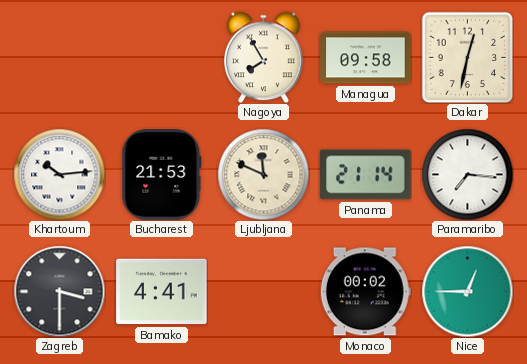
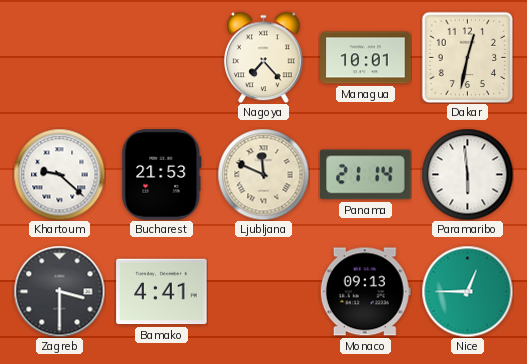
Nagoya: 7:55 -> 7:23
Managua: 09:58 -> 10:01
Khartoum: 10:14 -> 9:22
Paramaribo: 7:16 -> 5:59
Monaco: 00:02 -> 09:13
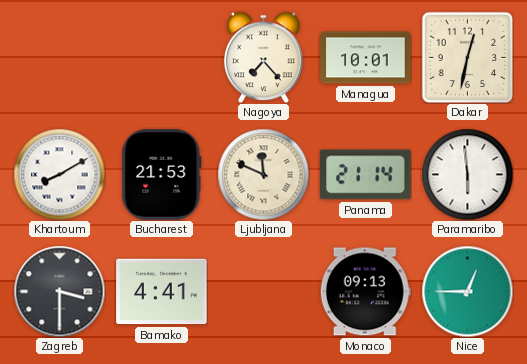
Khartoum: 9:22 -> 8:10
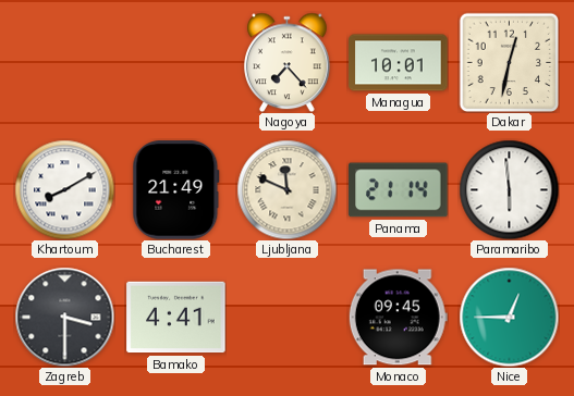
Bucharest: 21:53 -> 21:49
Monaco: 09:13 -> 09:45
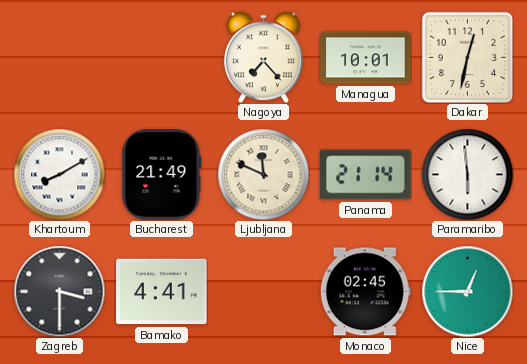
Monaco: 09:45 -> 02:45
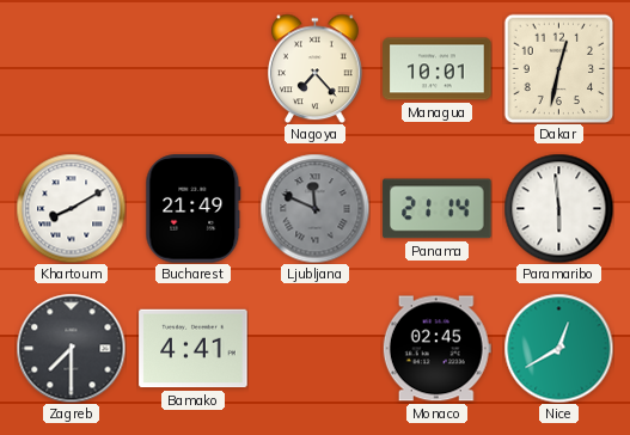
Ljubljana dial: cream -> grey
Zagreb: 3:30 -> 7:30
Nice: 12:45 -> 12:40
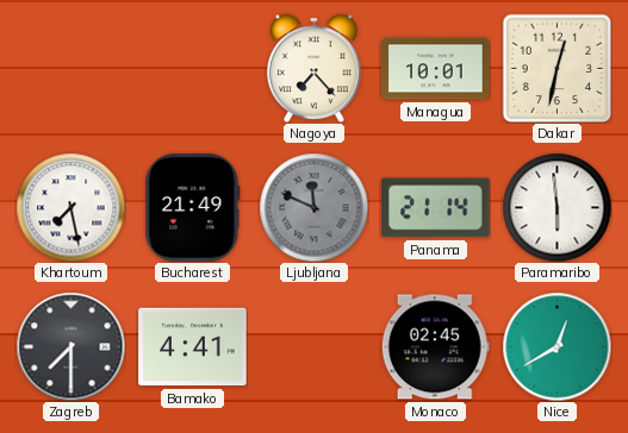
Khartoum: 8:10 -> 7:28
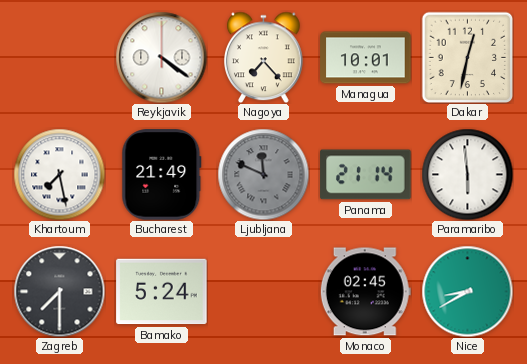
Reykjavik: none -> 4:21
Bamako: 4:41 -> 5:24
Nice: 12:40 -> 8:40
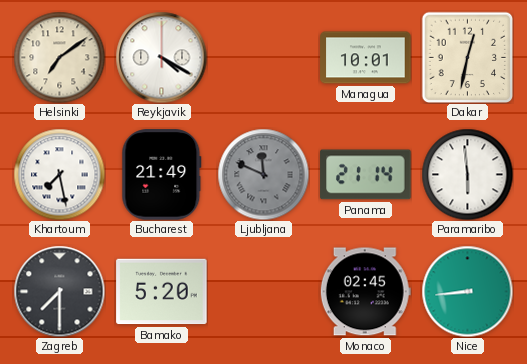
Helsinki: none -> 7:09
Reykjavik: 4:21 -> 4:20
Nagoya: 7:23 -> none
Bamako: 5:24 -> 5:20
Nice: 8:40 -> 8:44
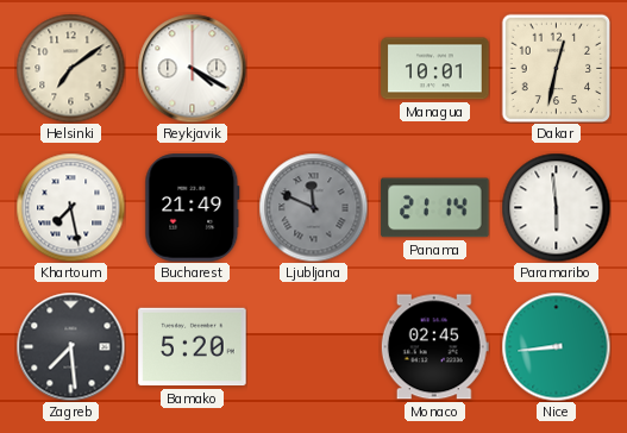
Zagreb: 7:30 -> 7:29
